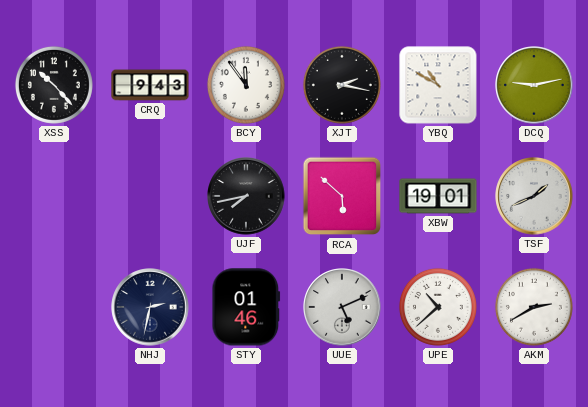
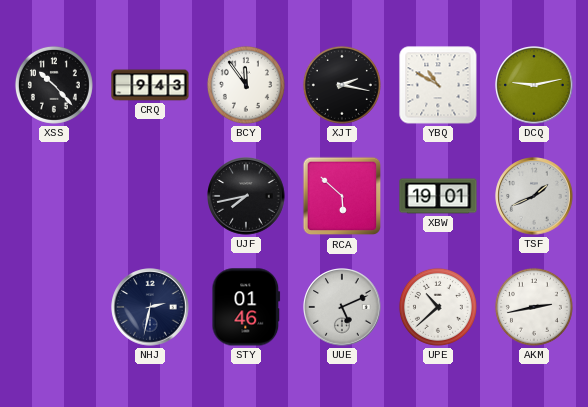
AKM: 2:40 -> 2:43
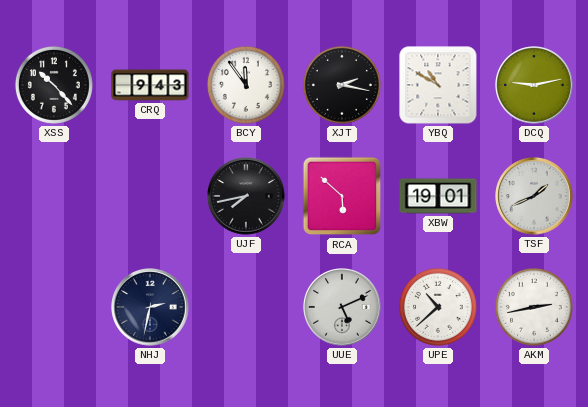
STY: 01:46 -> none
